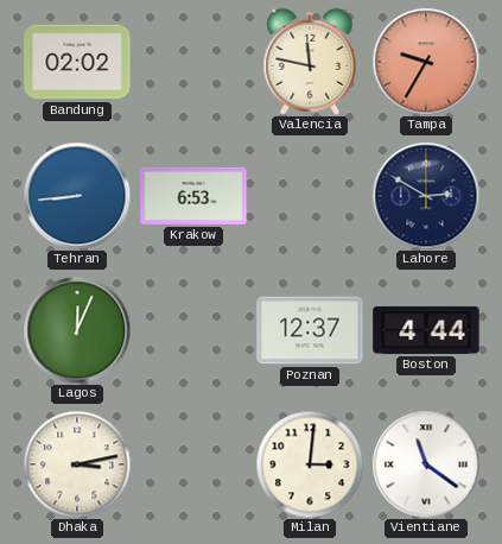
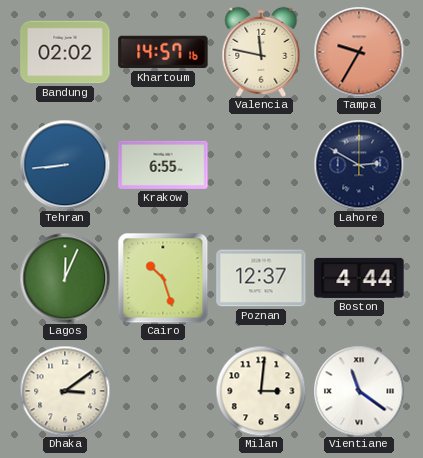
Khartoum: none -> 14:57
Krakow: 6:53 -> 6:55
Cairo: none -> 10:27
Dhaka: 3:13 -> 3:09
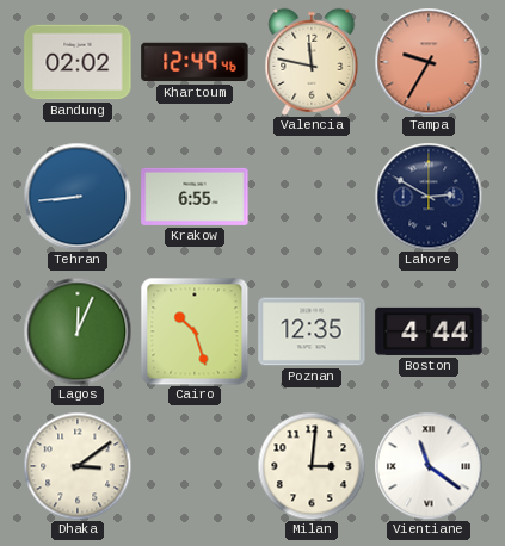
Khartoum: 14:57 -> 12:49
Poznan: 12:37 -> 12:35
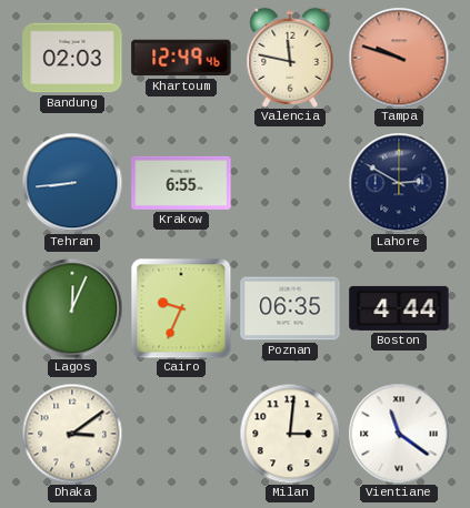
Bandung: 02:02 -> 02:03
Tampa: 9:35 -> 9:48
Cairo: 10:27 -> 9:34
Poznan: 12:35 -> 06:35
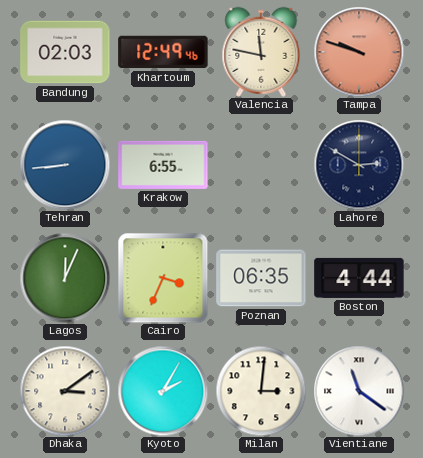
Cairo: 9:34 -> 3:34
Kyoto: none -> 2:05
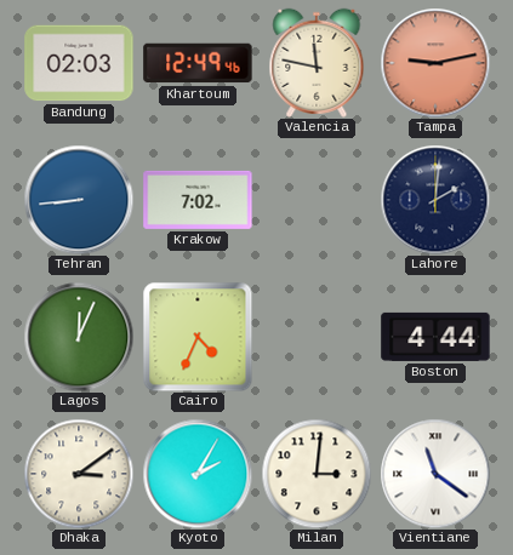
Tampa: 9:48 -> 9:13
Krakow: 6:55 -> 7:02
Lahore: 2:50 -> 2:01
Cairo: 3:34 -> 4:34
Poznan: 06:35 -> none
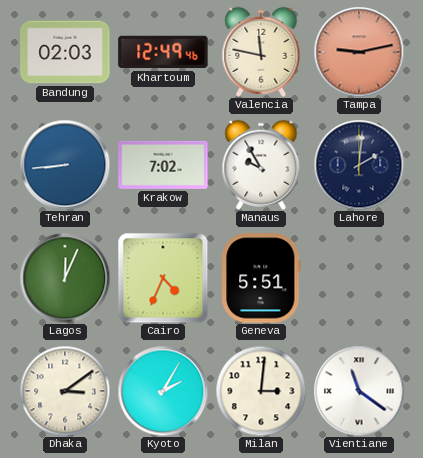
Manaus: none -> 9:55
Geneva: none -> 5:51
Boston: 4:44 -> none
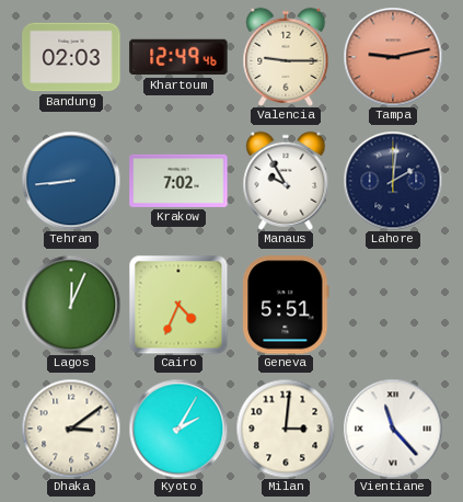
Valencia: 11:47 -> 9:15
Vientiane: 11:21 -> 11:23
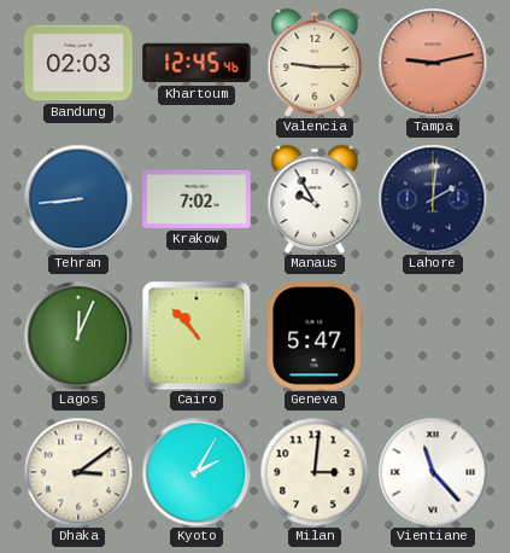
Khartoum: 12:49 -> 12:45
Cairo: 4:34 -> 10:53
Geneva: 5:51 -> 5:47
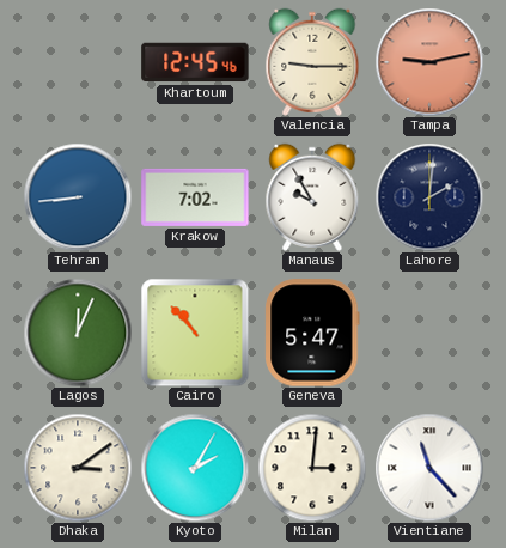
Bandung: 02:03 -> none
